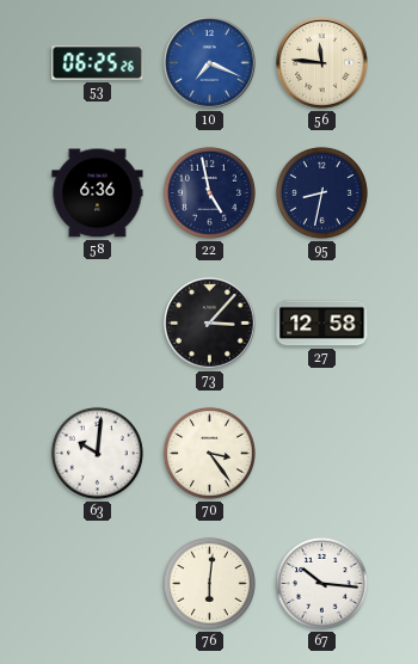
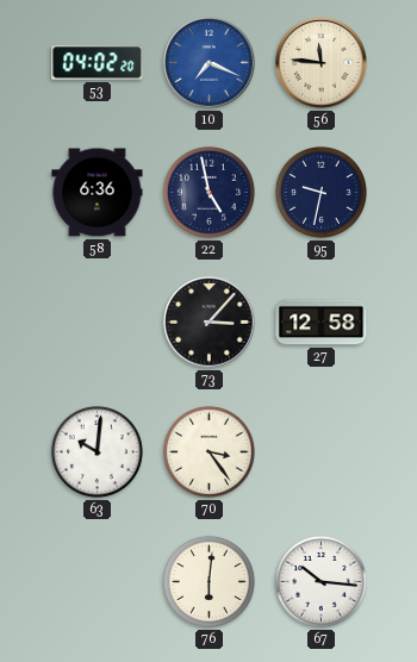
53: 06:25 -> 04:02
95: 8:32 -> 9:32
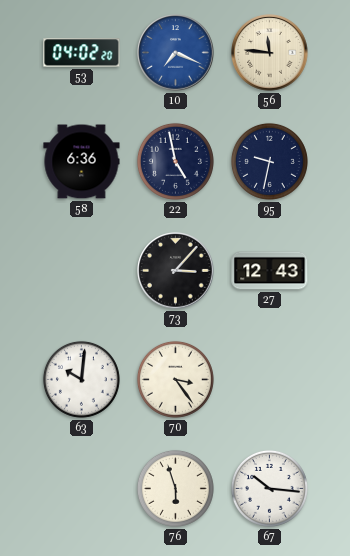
27: 12:58 -> 12:43
76: 6:01 -> 5:57
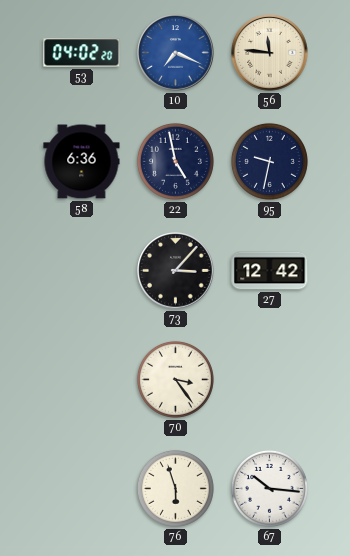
27: 12:43 -> 12:42
63: 10:01 -> none
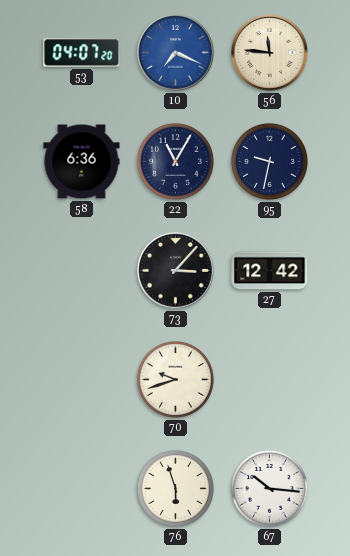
53: 04:02 -> 04:07
22: 4:58 -> 11:05
70: 3:24 -> 9:42
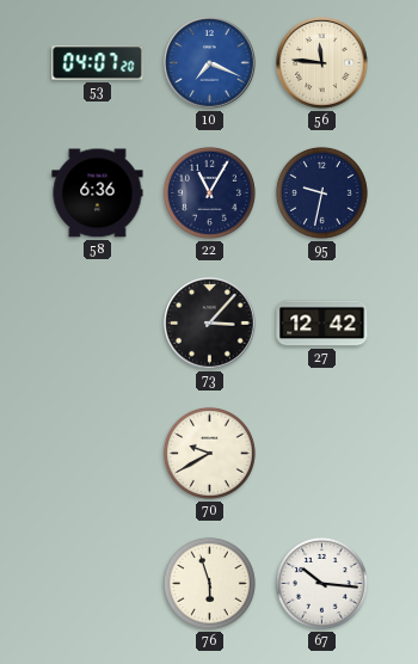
70: 9:42 -> 9:40
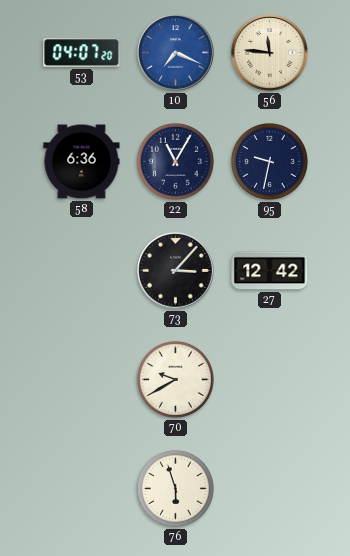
67: 10:16 -> none
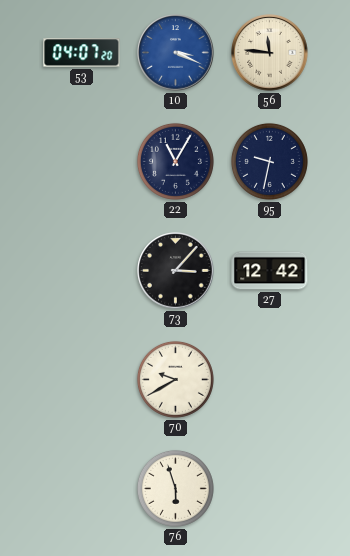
10: 7:19 -> 3:19
58: 6:36 -> none
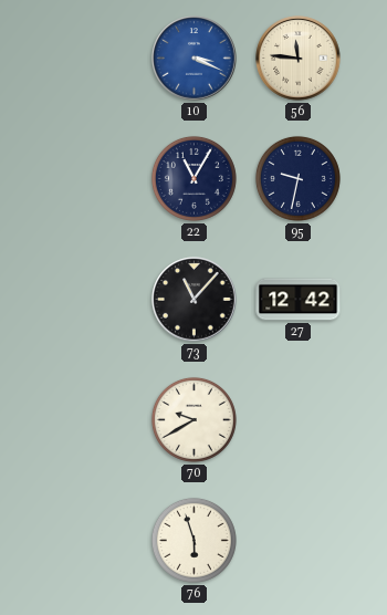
53: 04:07 -> none
73: 3:07 -> 11:07
